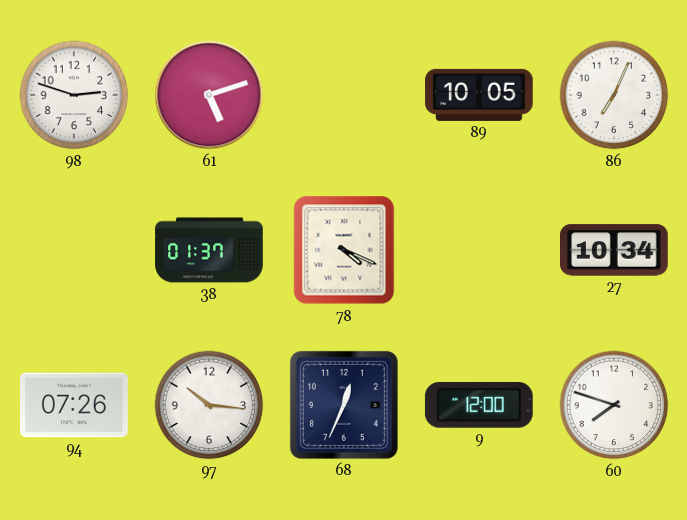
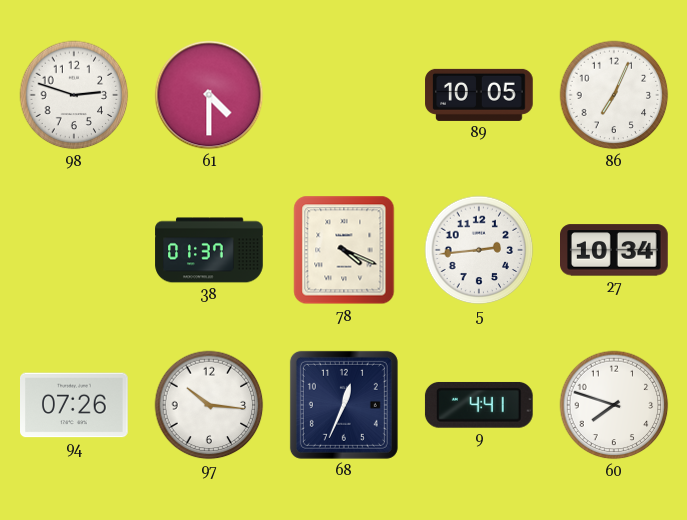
61: 5:12 -> 4:30
5: none -> 2:44
9: 12:00 -> 4:41
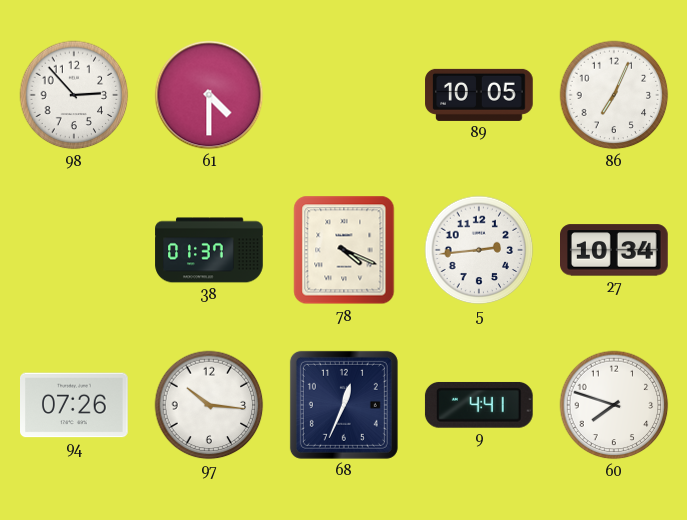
98: 2:48 -> 2:53
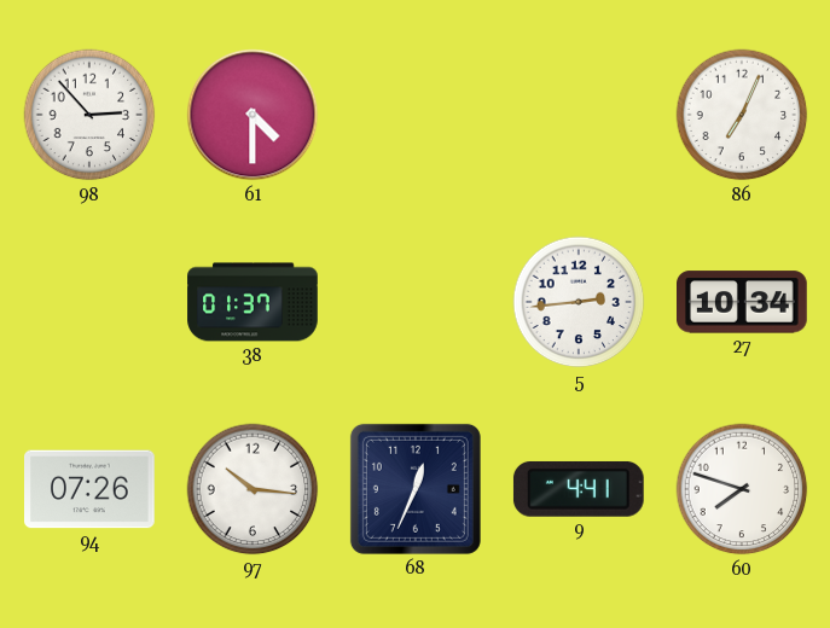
89: 10:05 -> none
78: 4:19 -> none
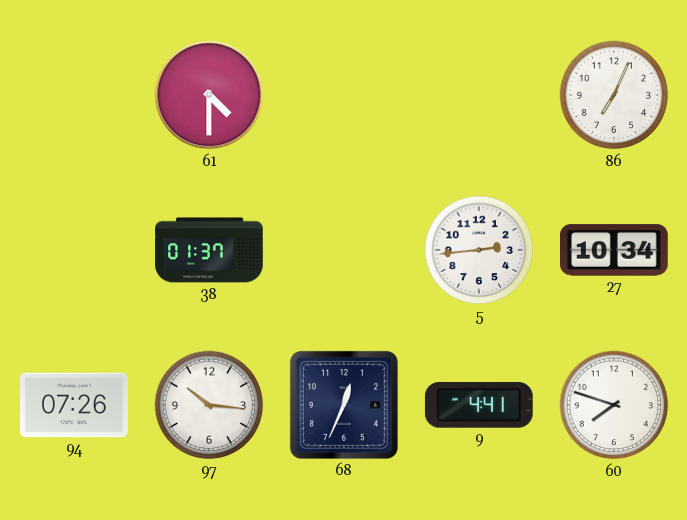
98: 2:53 -> none
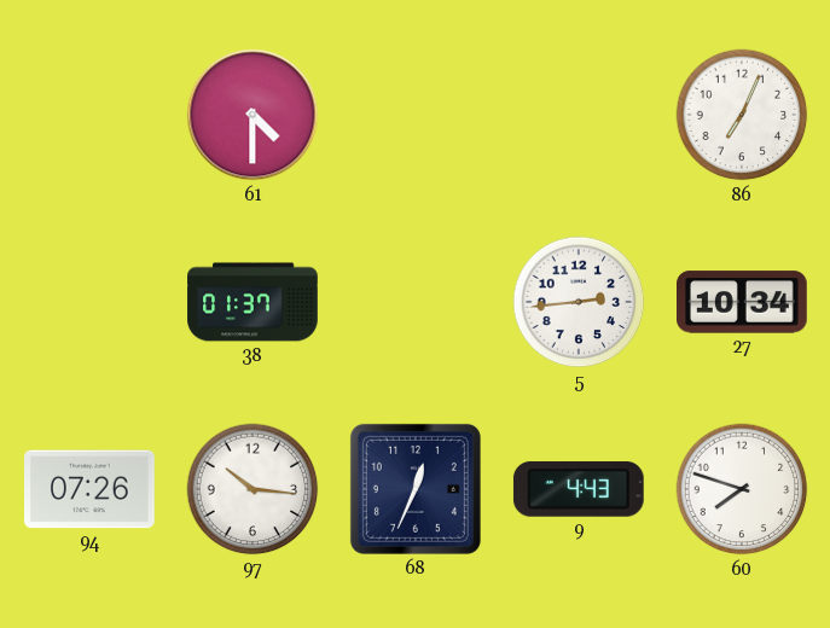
9: 4:41 -> 4:43
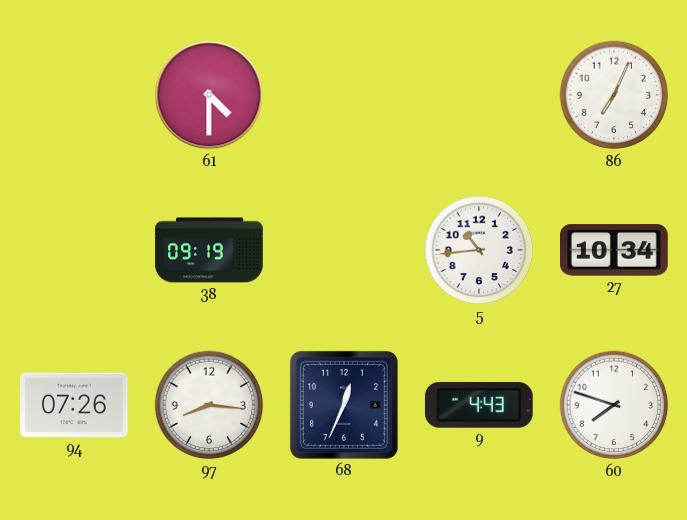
38: 01:37 -> 09:19
5: 2:44 -> 10:44
97: 10:16 -> 8:16
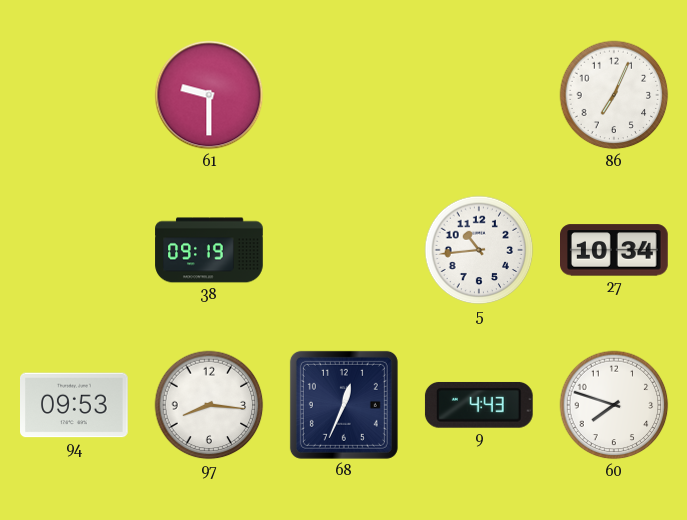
61: 4:30 -> 9:30
94: 07:26 -> 09:53
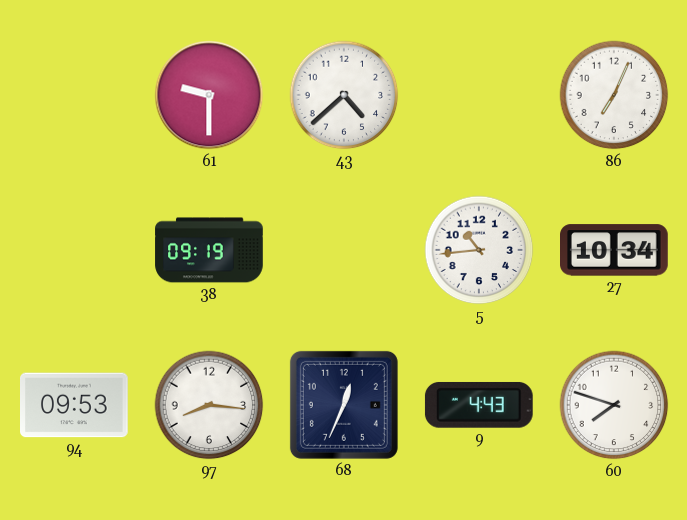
43: none -> 4:38
